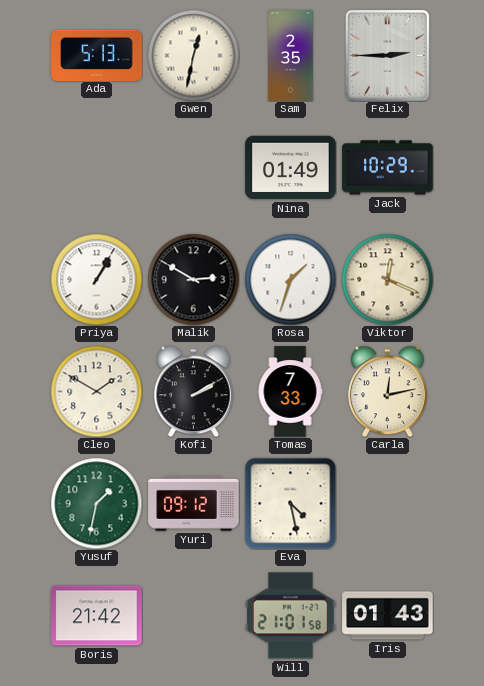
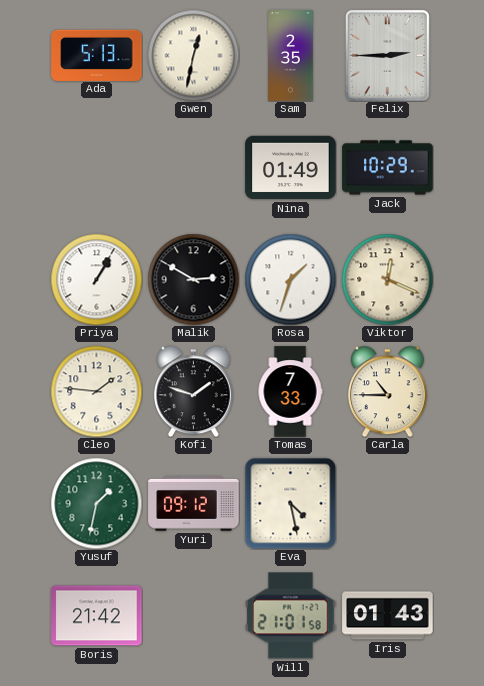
Cleo: 1:50 -> 1:46
Kofi: 2:10 -> 1:48
Carla: 12:13 -> 10:45
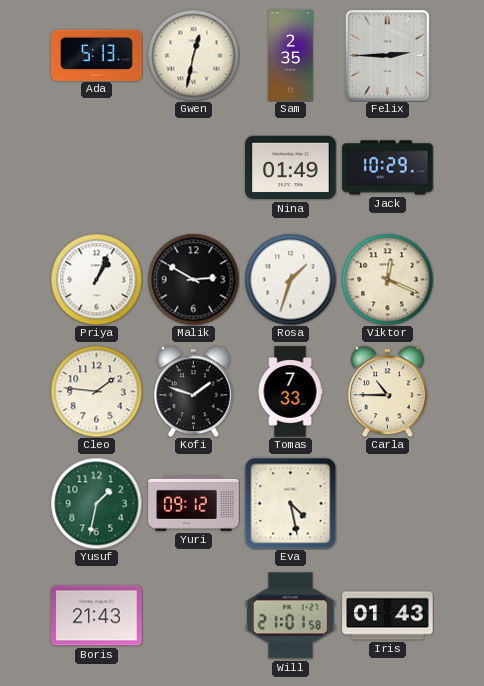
Priya: 1:05 -> 1:04
Boris: 21:42 -> 21:43
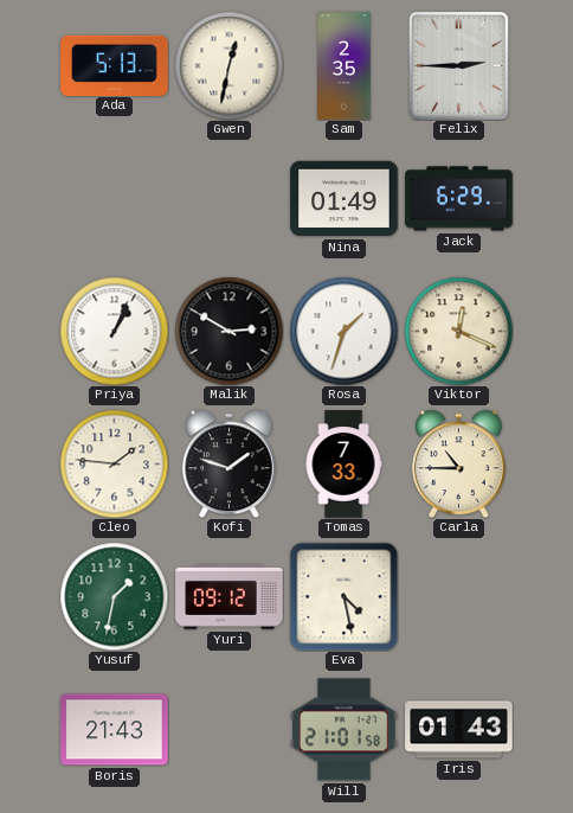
Jack: 10:29 -> 6:29
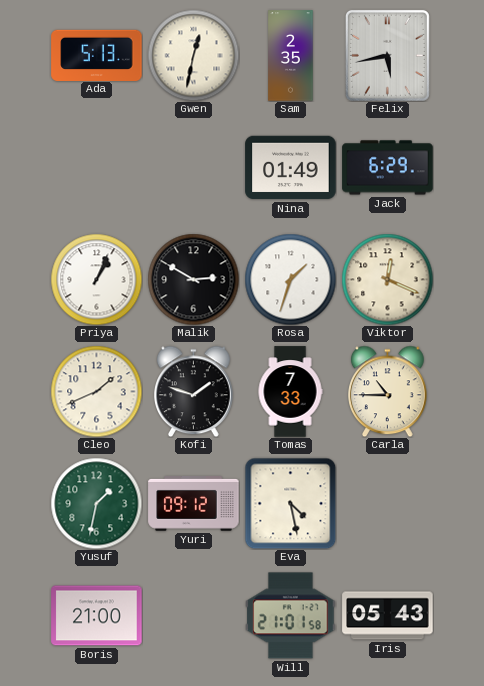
Felix: 2:45 -> 5:43
Cleo: 1:46 -> 1:41
Boris: 21:43 -> 21:00
Iris: 01:43 -> 05:43
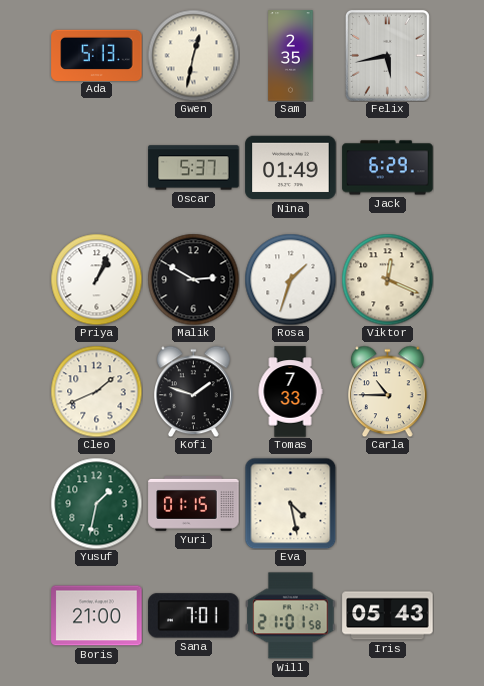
Oscar: none -> 5:37
Yuri: 09:12 -> 01:15
Sana: none -> 7:01
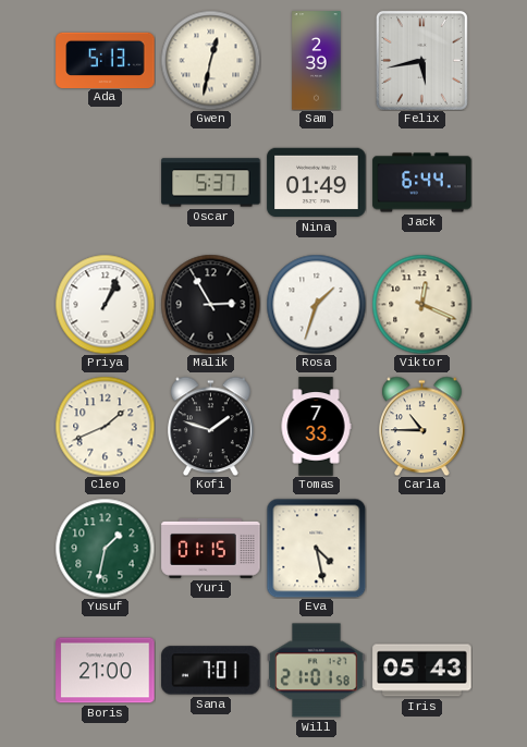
Sam: 2:35 -> 2:39
Jack: 6:29 -> 6:44
Malik: 2:50 -> 2:55
